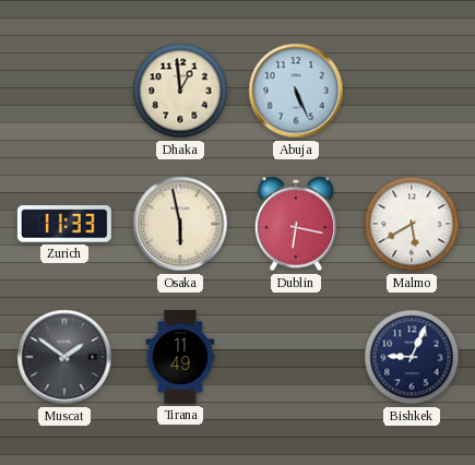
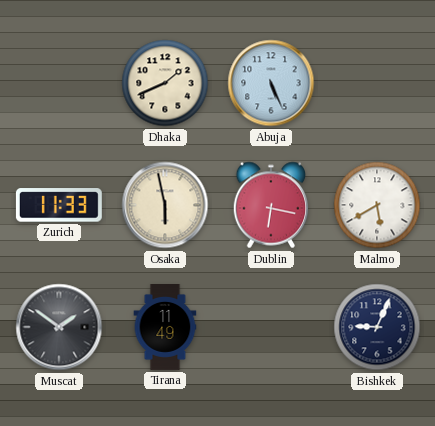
Dhaka: 12:59 -> 1:41
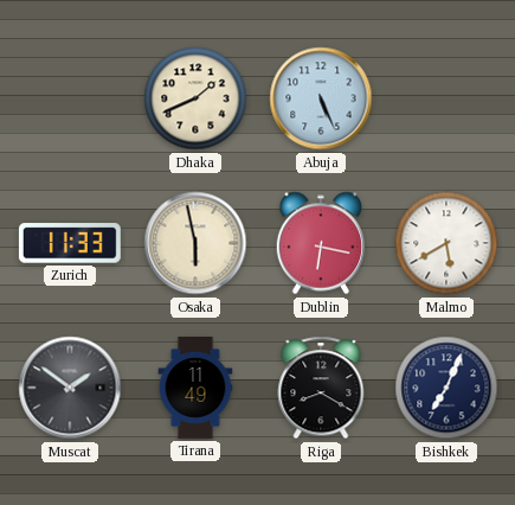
Riga: none -> 8:20
Bishkek: 9:04 -> 7:04
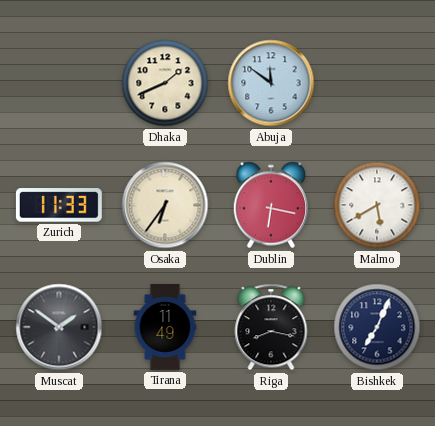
Abuja: 5:26 -> 11:51
Osaka: 5:58 -> 6:36
Riga: 8:20 -> 8:17
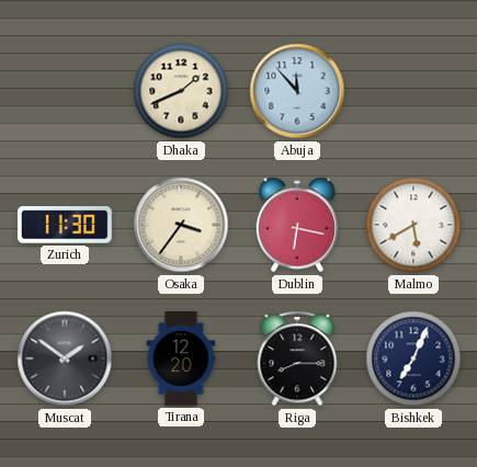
Abuja: 11:51 -> 11:53
Zurich: 11:33 -> 11:30
Osaka: 6:36 -> 3:36
Tirana: 11:49 -> 12:20
Riga: 8:17 -> 8:15
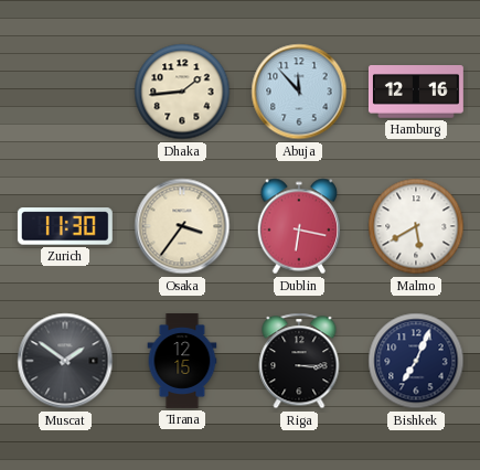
Dhaka: 1:41 -> 1:44
Hamburg: none -> 12:16
Tirana: 12:20 -> 12:15
Riga: 8:15 -> 3:15
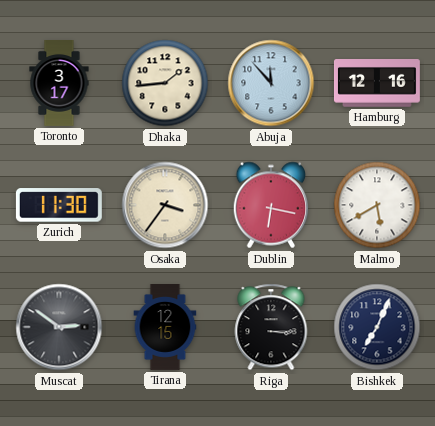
Toronto: none -> 3:17
Muscat: 1:51 -> 2:51
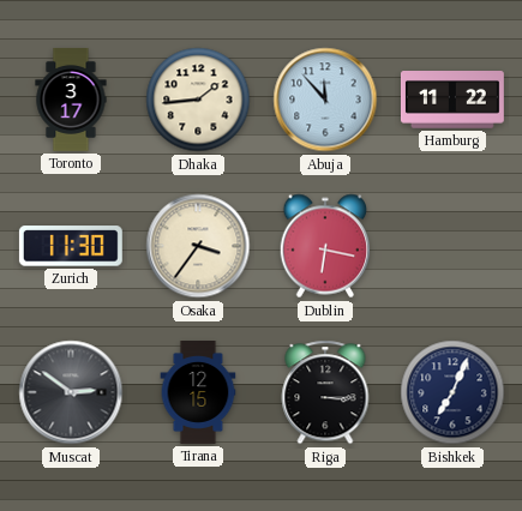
Hamburg: 12:16 -> 11:22
Malmo: 5:40 -> none
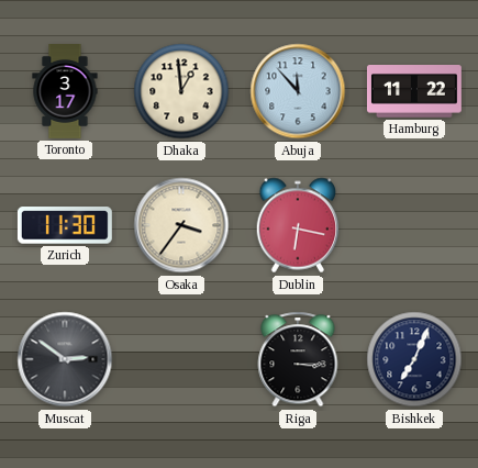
Dhaka: 1:44 -> 12:59
Tirana: 12:15 -> none
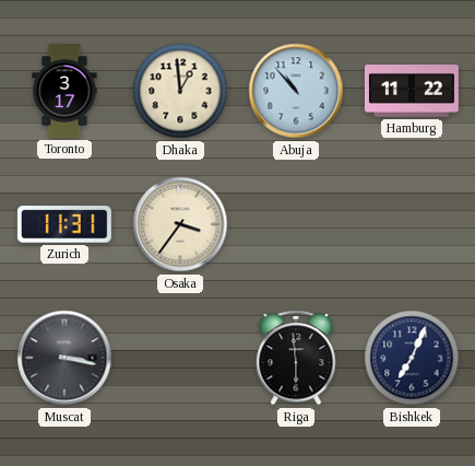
Abuja: 11:53 -> 10:53
Zurich: 11:30 -> 11:31
Dublin: 6:17 -> none
Muscat: 2:51 -> 3:17
Riga: 3:15 -> 5:59
